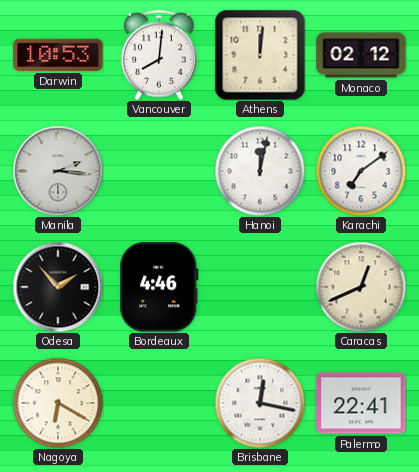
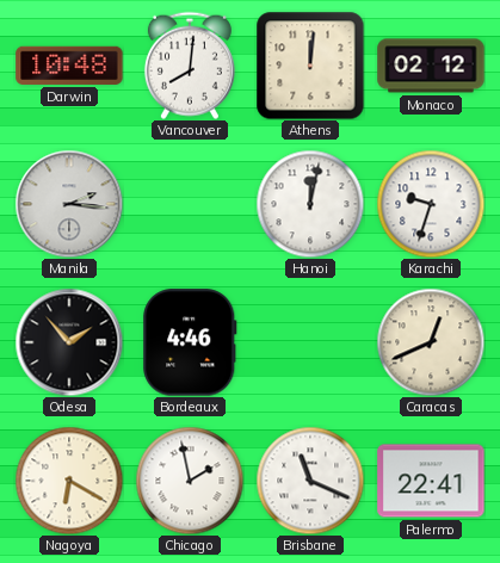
Darwin: 10:53 -> 10:48
Karachi: 7:09 -> 9:33
Chicago: none -> 1:58
Brisbane: 12:17 -> 11:19
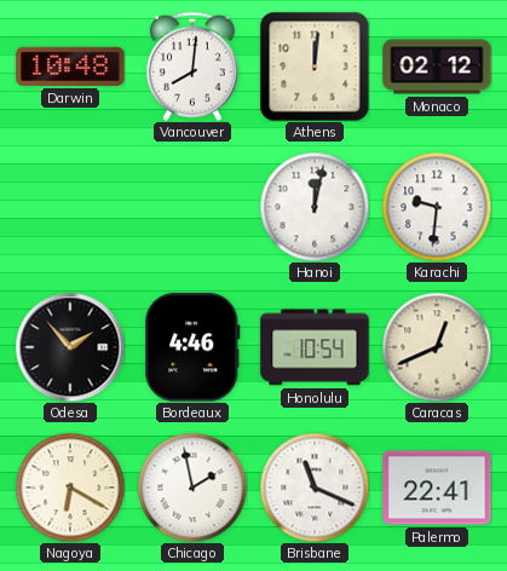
Manila: 2:16 -> none
Karachi: 9:33 -> 9:31
Honolulu: none -> 10:54
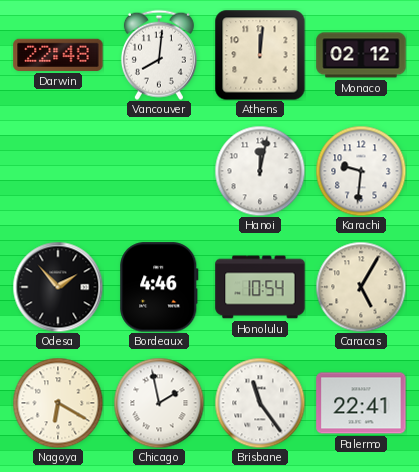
Darwin: 10:48 -> 22:48
Caracas: 12:41 -> 5:05
Brisbane: 11:19 -> 11:24
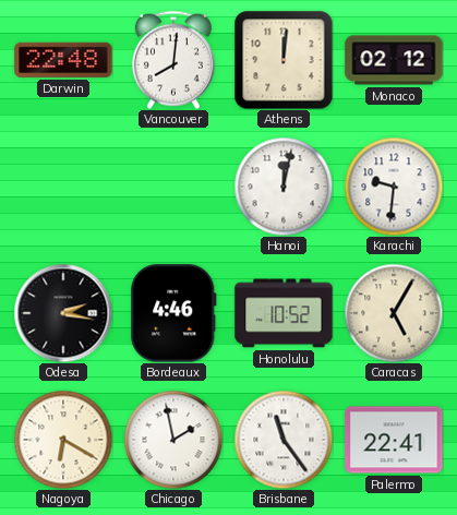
Odesa: 1:53 -> 2:17
Honolulu: 10:54 -> 10:52
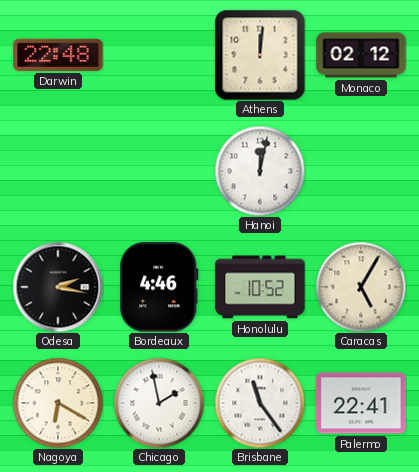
Vancouver: 8:01 -> none
Karachi: 9:31 -> none
